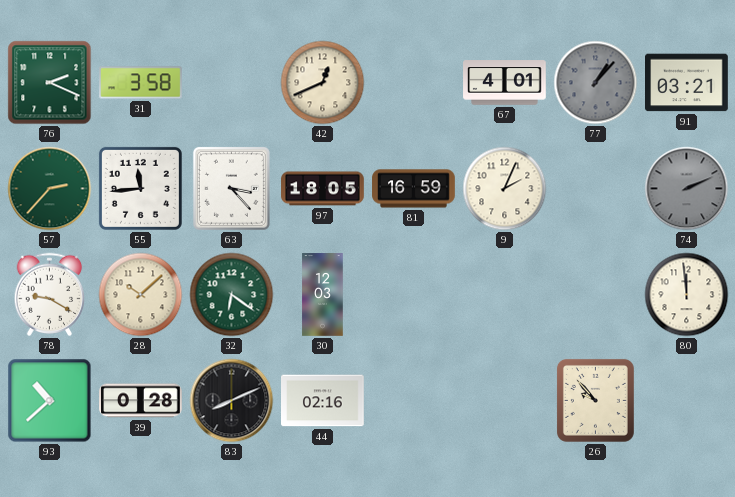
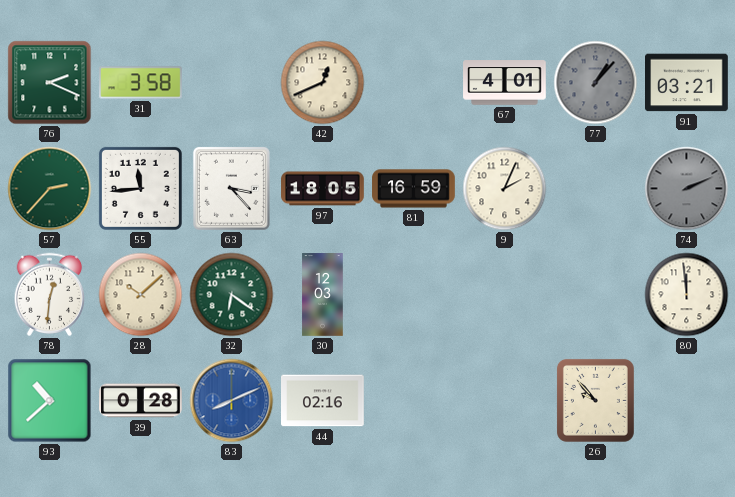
78: 9:20 -> 12:31
83 dial: black -> blue
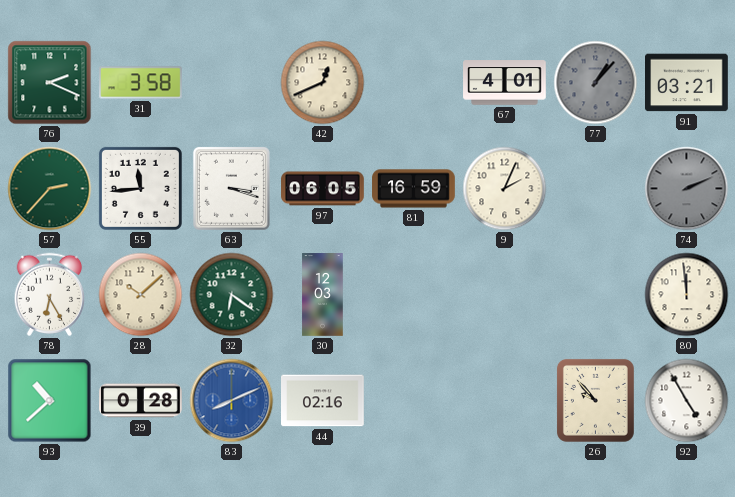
63: 3:23 -> 3:18
97: 18:05 -> 06:05
78: 12:31 -> 6:25
92: none -> 4:55
